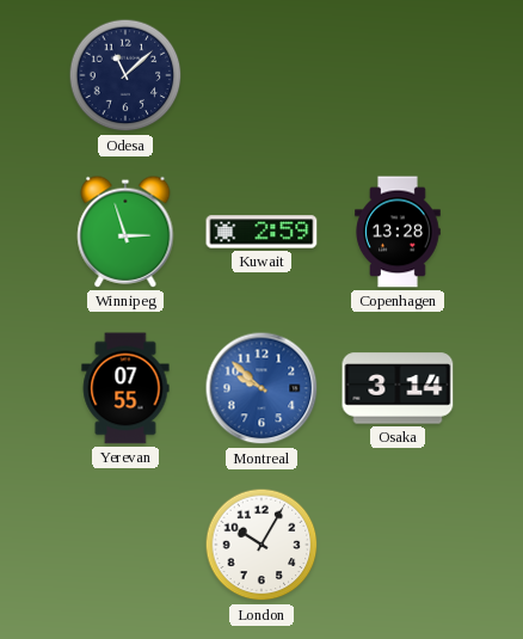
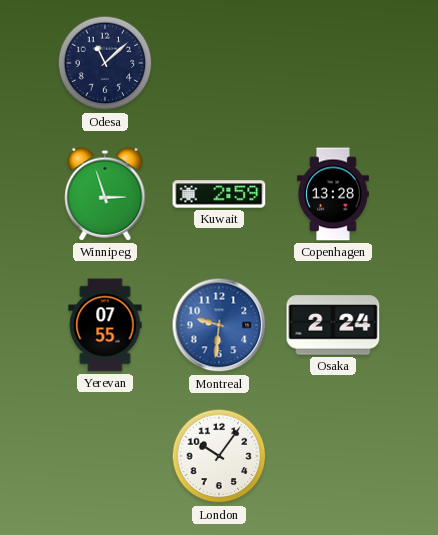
Montreal: 9:52 -> 9:31
Osaka: 3:14 -> 2:24
London: 10:05 -> 10:06
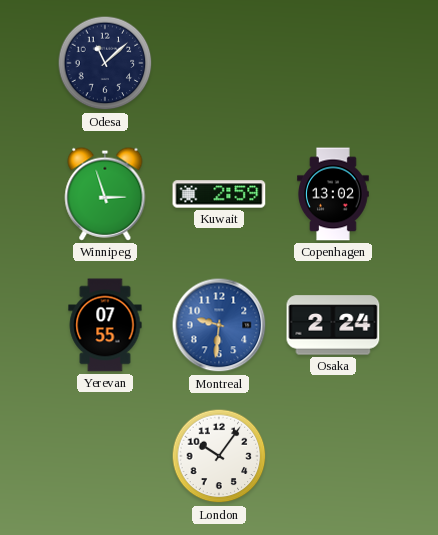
Copenhagen: 13:28 -> 13:02
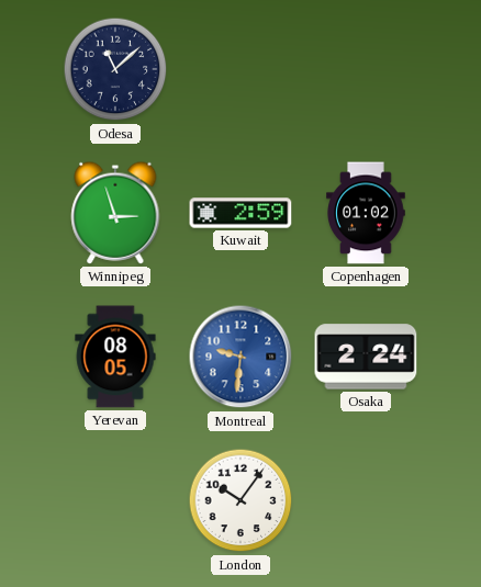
Copenhagen: 13:02 -> 01:02
Yerevan: 07:55 -> 08:05
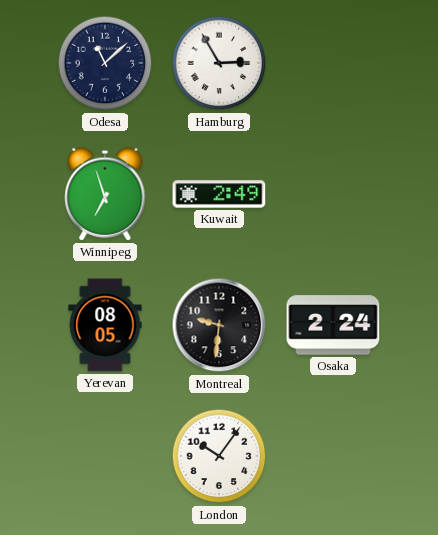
Hamburg: none -> 2:55
Winnipeg: 2:57 -> 6:57
Kuwait: 2:59 -> 2:49
Copenhagen: 01:02 -> none
Montreal dial: blue -> black
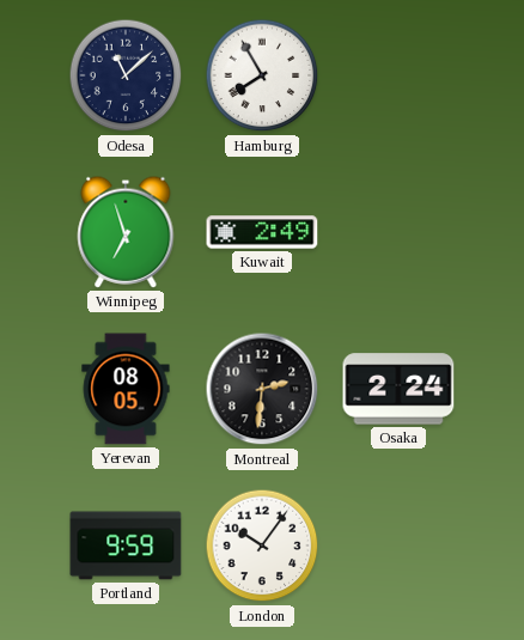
Hamburg: 2:55 -> 7:55
Montreal: 9:31 -> 2:31
Portland: none -> 9:59
